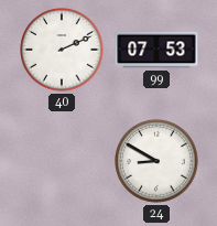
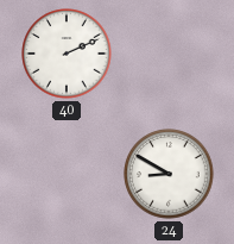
99: 07:53 -> none
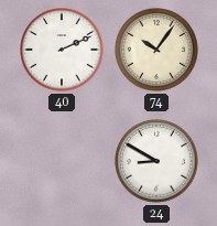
74: none -> 10:06
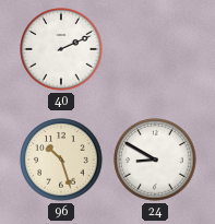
74: 10:06 -> none
96: none -> 10:27
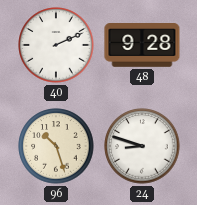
48: none -> 9:28
24: 8:50 -> 8:48
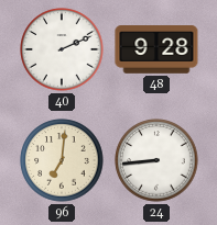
96: 10:27 -> 7:01
24: 8:48 -> 8:44
